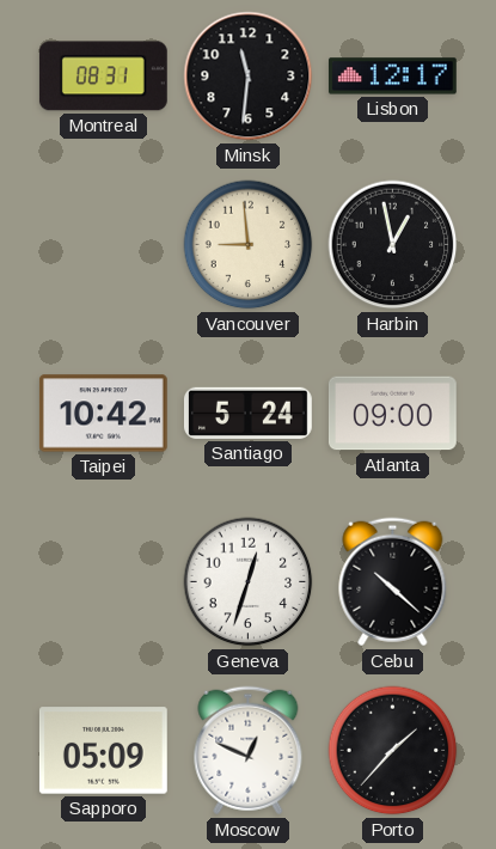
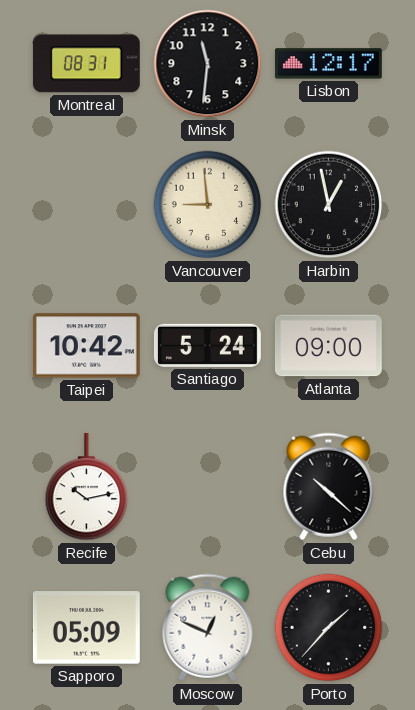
Recife: none -> 10:13
Geneva: 12:33 -> none
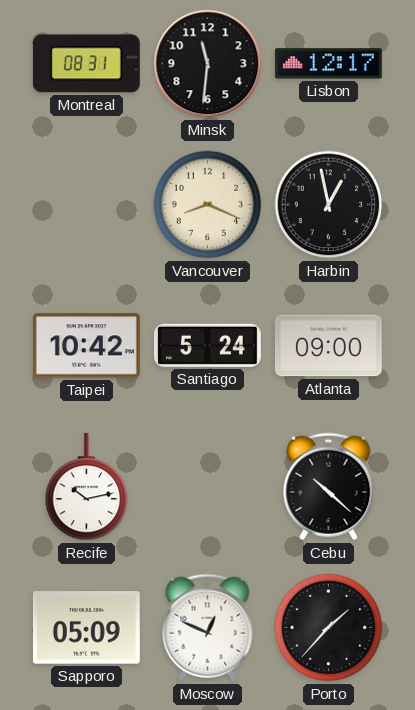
Vancouver: 8:59 -> 8:19
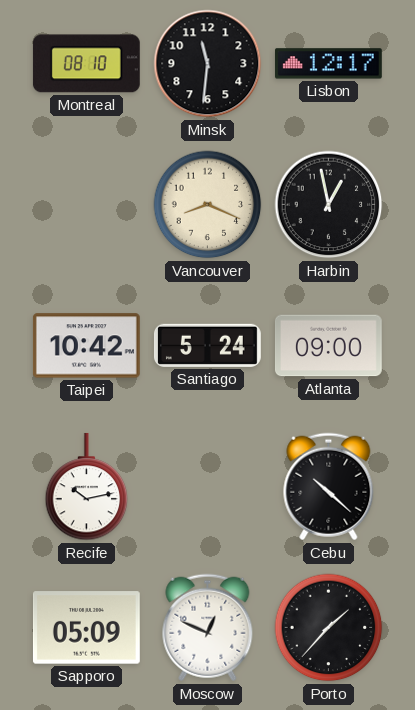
Montreal: 08:31 -> 08:10
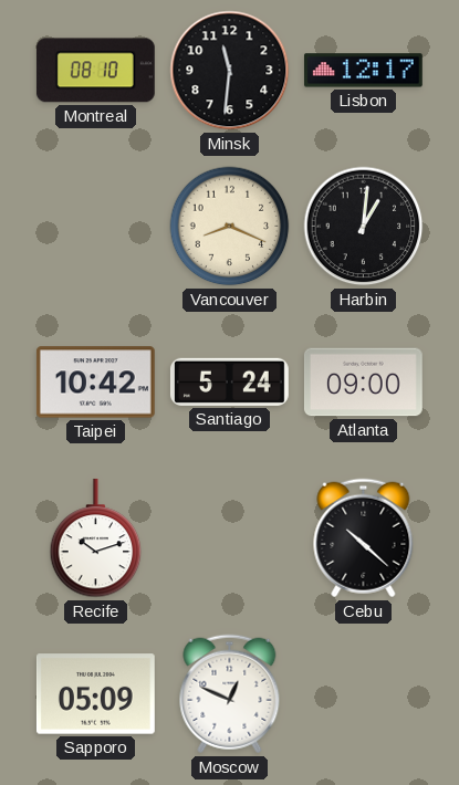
Harbin: 12:58 -> 1:01
Recife: 10:13 -> 10:12
Porto: 1:37 -> none
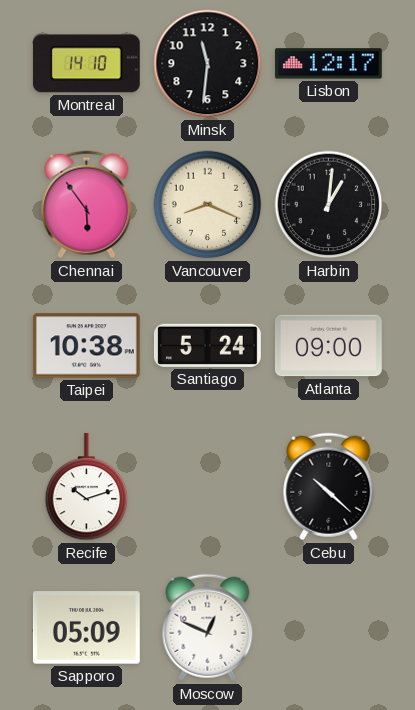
Montreal: 08:10 -> 14:10
Chennai: none -> 5:54
Taipei: 10:42 -> 10:38
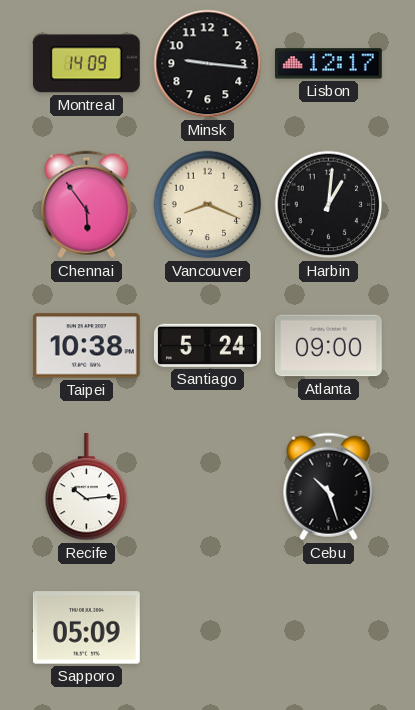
Montreal: 14:10 -> 14:09
Minsk: 11:31 -> 9:16
Recife: 10:12 -> 10:14
Cebu: 10:22 -> 10:27
Moscow: 12:49 -> none
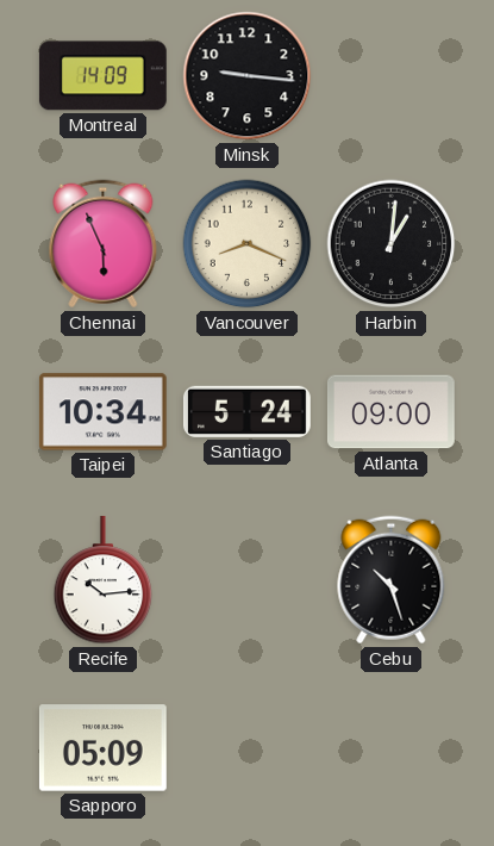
Lisbon: 12:17 -> none
Chennai: 5:54 -> 5:56
Taipei: 10:38 -> 10:34
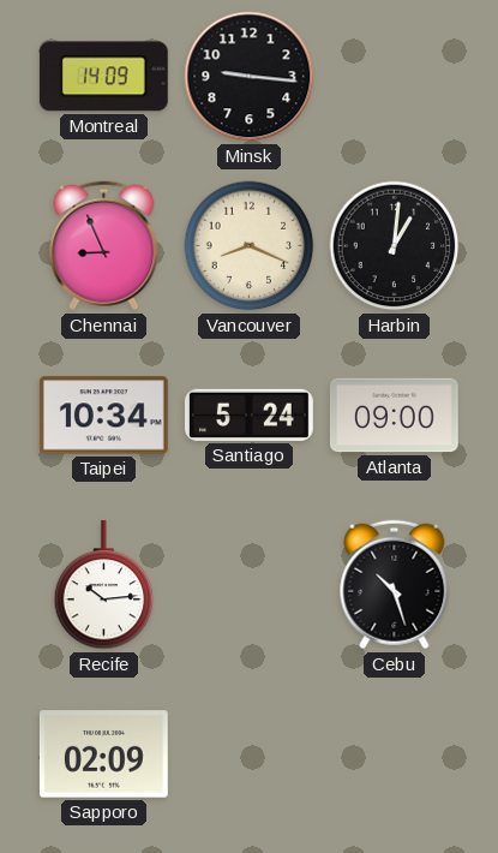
Chennai: 5:56 -> 8:56
Sapporo: 05:09 -> 02:09
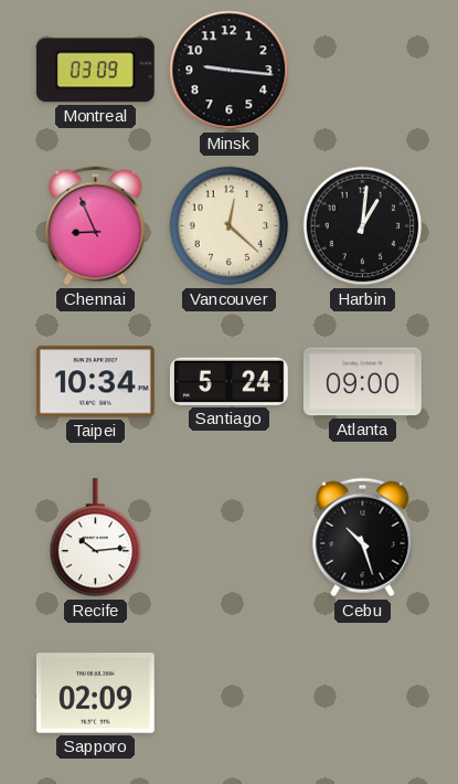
Montreal: 14:09 -> 03:09
Vancouver: 8:19 -> 12:22
